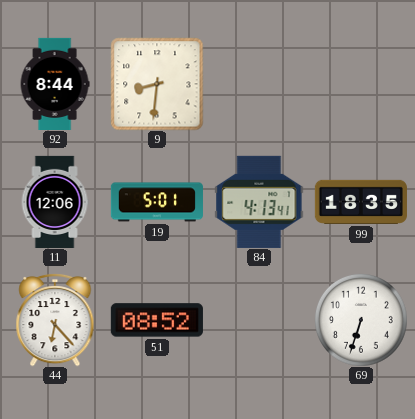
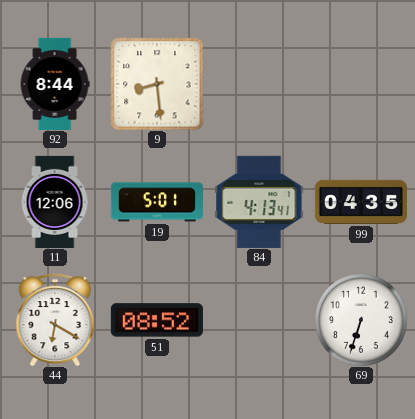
9: 8:31 -> 8:29
99: 18:35 -> 04:35
44: 6:23 -> 6:20
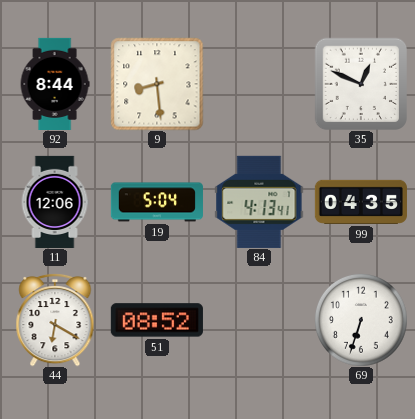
35: none -> 12:49
19: 5:01 -> 5:04
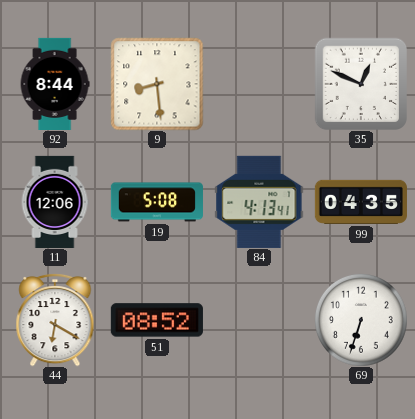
19: 5:04 -> 5:08
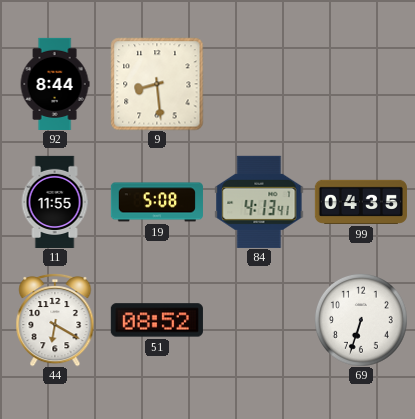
35: 12:49 -> none
11: 12:06 -> 11:55
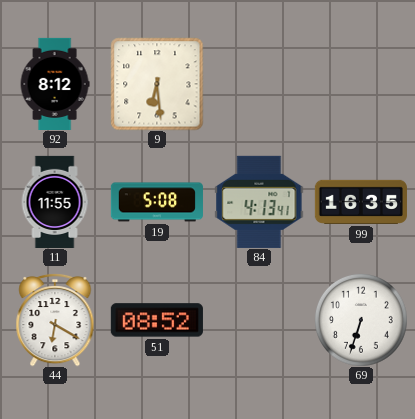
92: 8:44 -> 8:12
9: 8:29 -> 6:29
99: 04:35 -> 16:35
